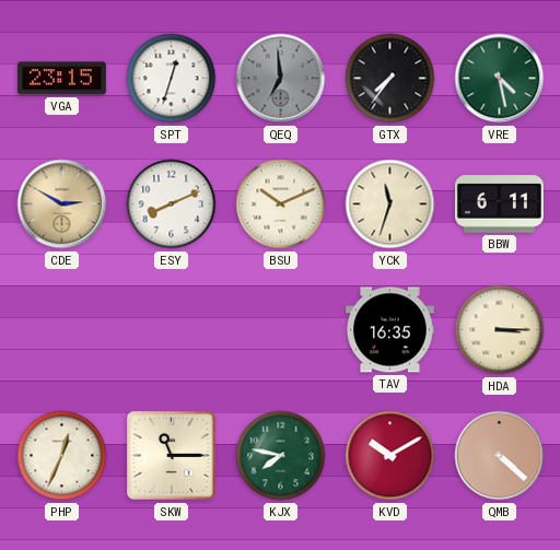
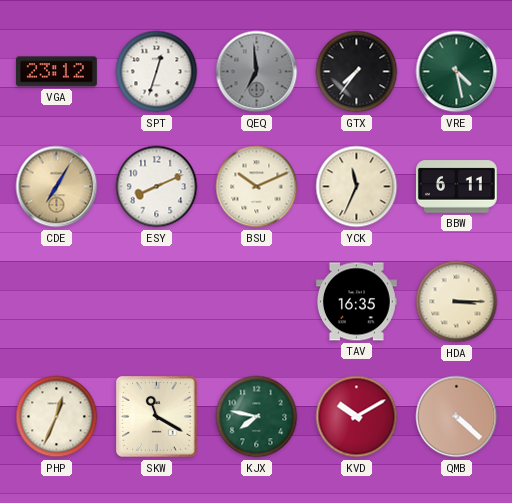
VGA: 23:15 -> 23:12
CDE: 2:50 -> 7:05
YCK: 11:33 -> 11:34
SKW: 11:15 -> 11:20
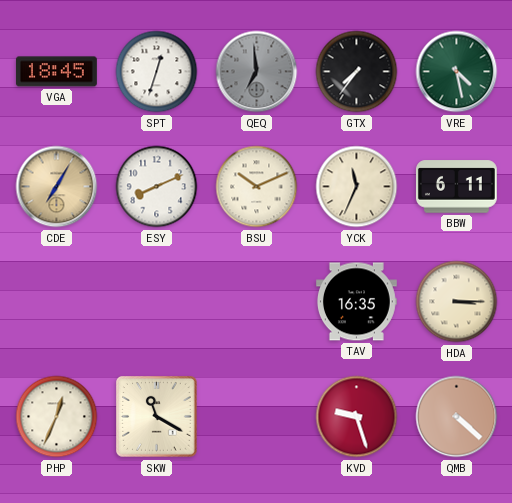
VGA: 23:12 -> 18:45
KJX: 7:47 -> none
KVD: 10:10 -> 9:27
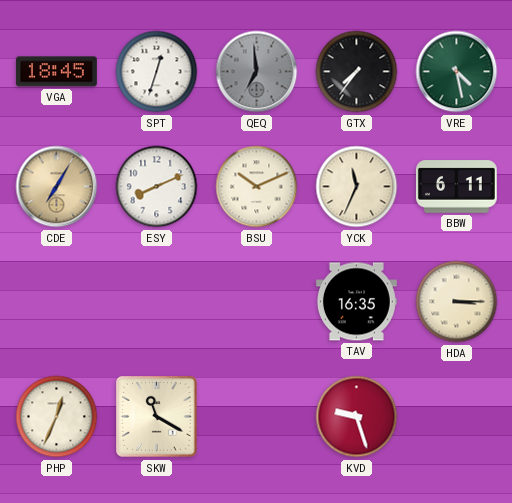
QMB: 4:22 -> none
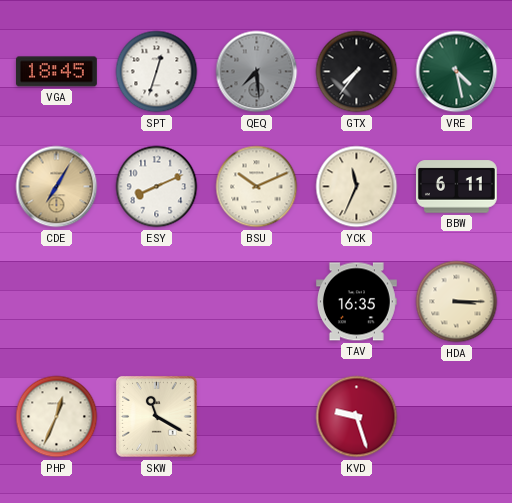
QEQ: 6:59 -> 7:29
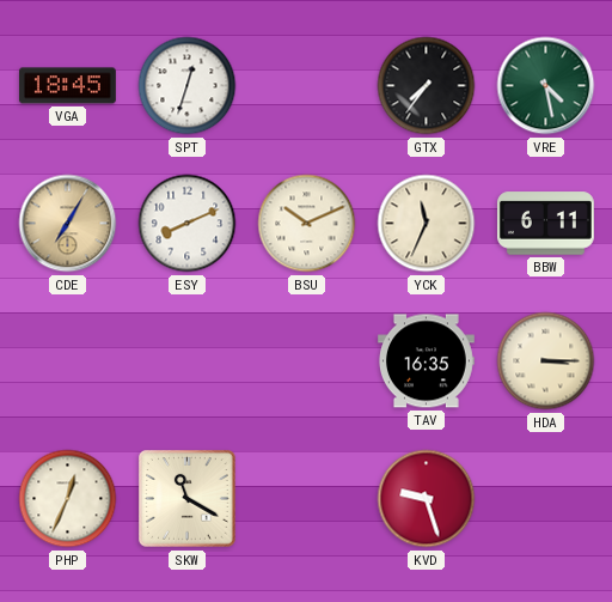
QEQ: 7:29 -> none
